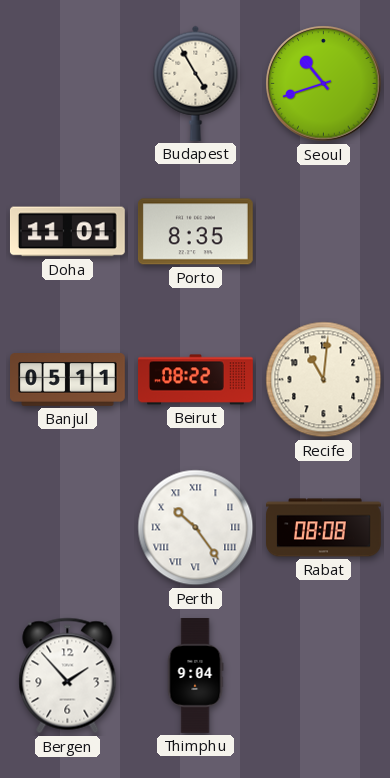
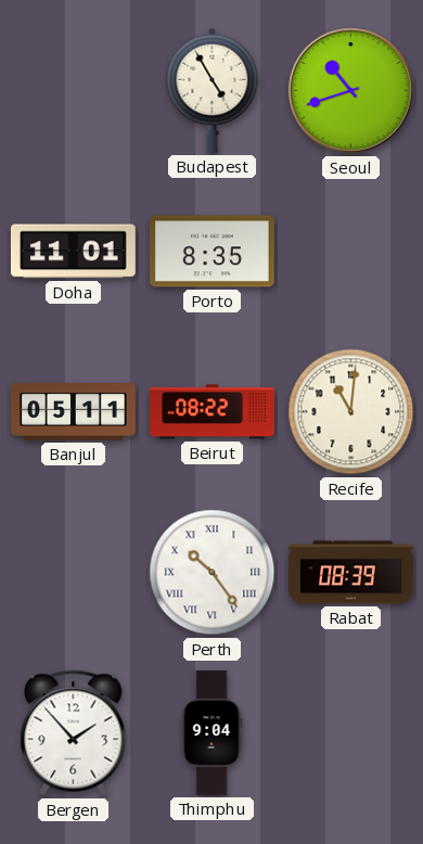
Rabat: 08:08 -> 08:39
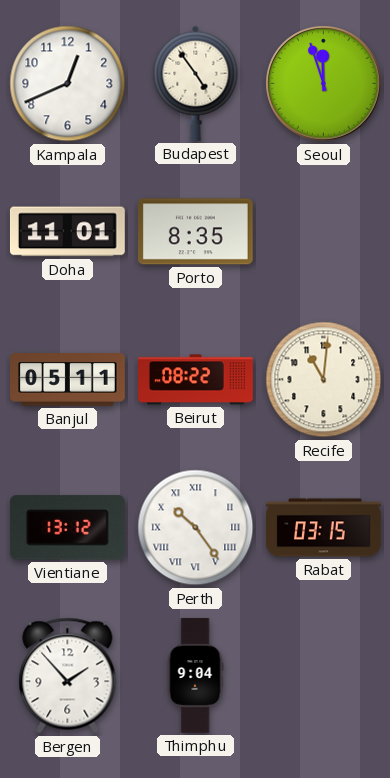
Kampala: none -> 12:41
Budapest: 4:55 -> 4:54
Seoul: 10:42 -> 11:57
Vientiane: none -> 13:12
Rabat: 08:39 -> 03:15
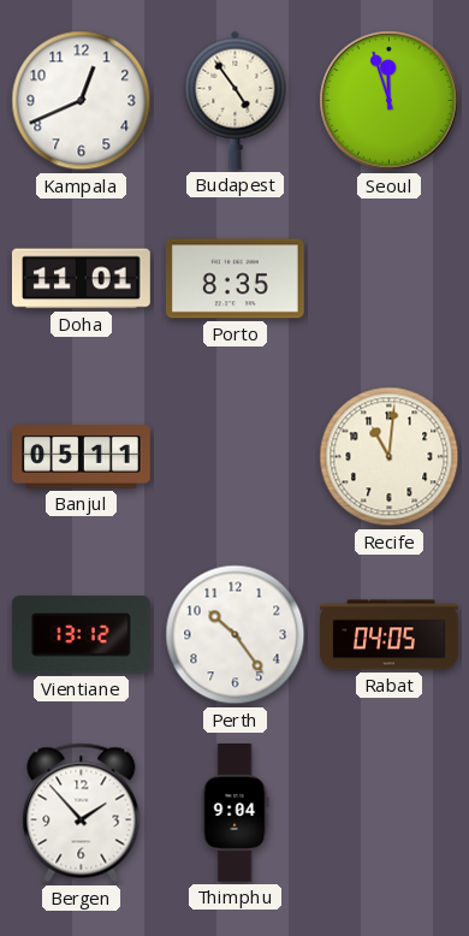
Beirut: 08:22 -> none
Perth numerals: Roman -> Arabic
Rabat: 03:15 -> 04:05
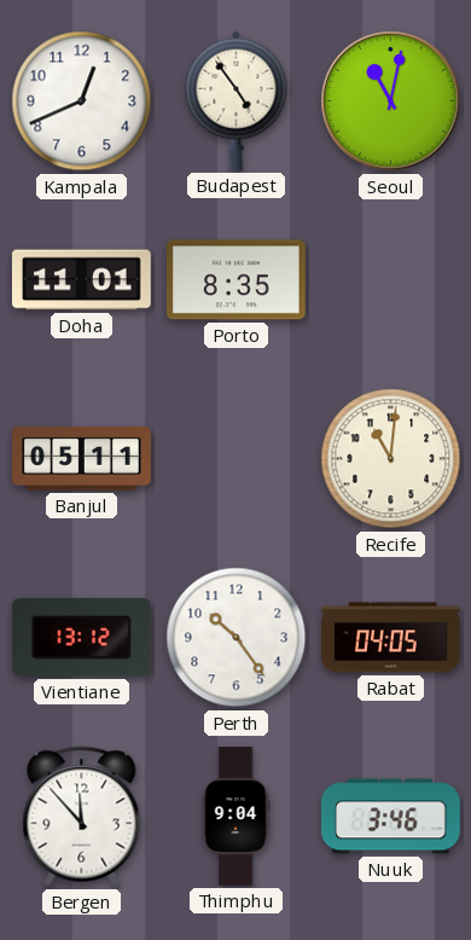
Seoul: 11:57 -> 11:02
Bergen: 1:53 -> 11:53
Nuuk: none -> 3:46
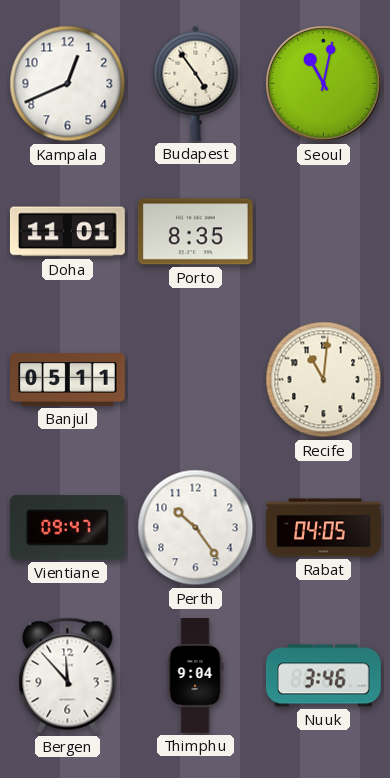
Vientiane: 13:12 -> 09:47
